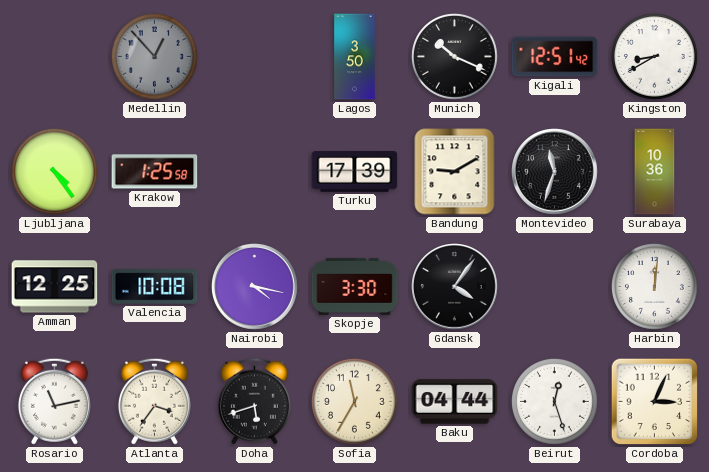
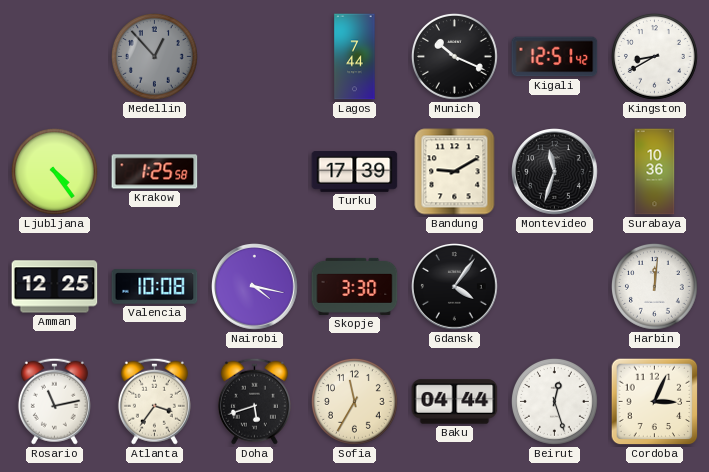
Lagos: 3:50 -> 7:44
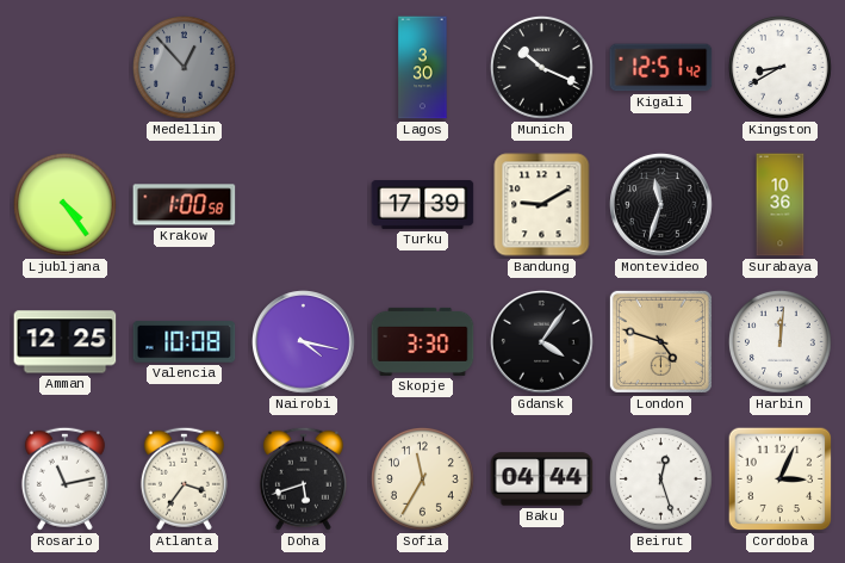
Lagos: 7:44 -> 3:30
Krakow: 1:25 -> 1:00
London: none -> 4:48
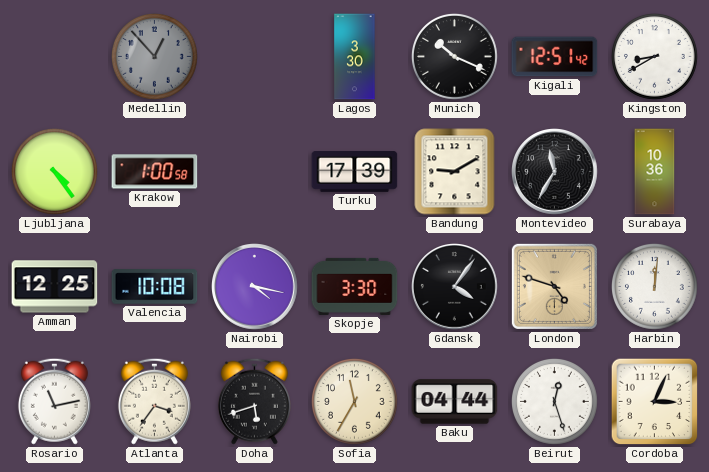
Montevideo: 11:33 -> 11:35
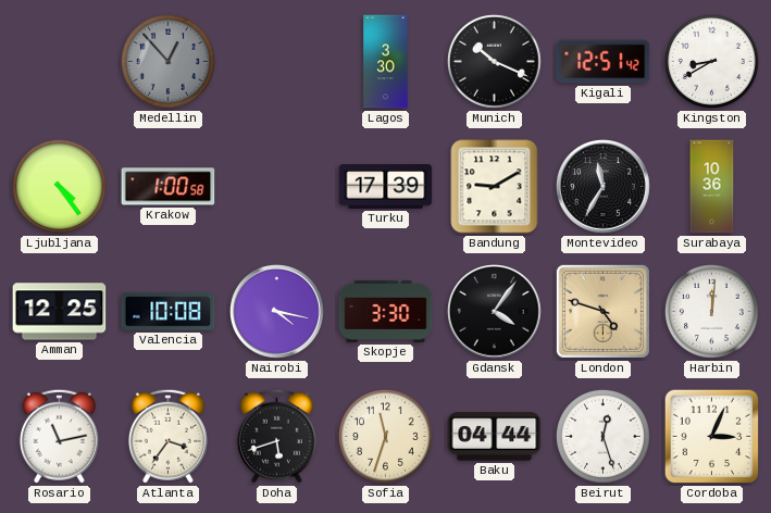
Sofia: 11:35 -> 11:33
